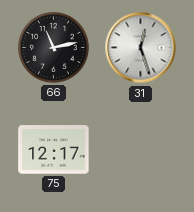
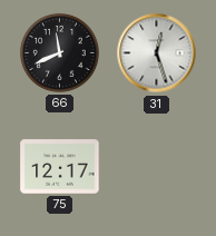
66: 11:13 -> 11:41
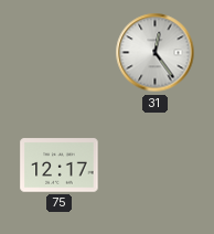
66: 11:41 -> none
31: 12:27 -> 12:24
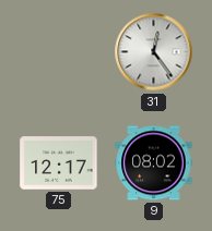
9: none -> 08:02
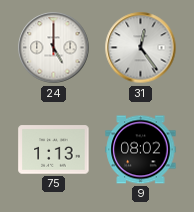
24: none -> 5:00
75: 12:17 -> 1:13
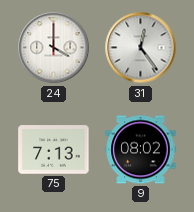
24: 5:00 -> 4:00
75: 1:13 -> 7:13
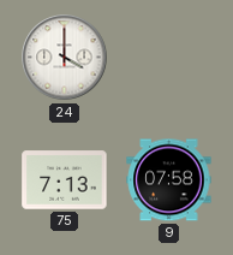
31: 12:24 -> none
9: 08:02 -> 07:58
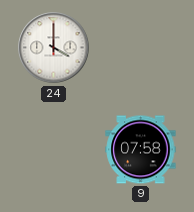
75: 7:13 -> none
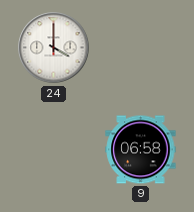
9: 07:58 -> 06:58
